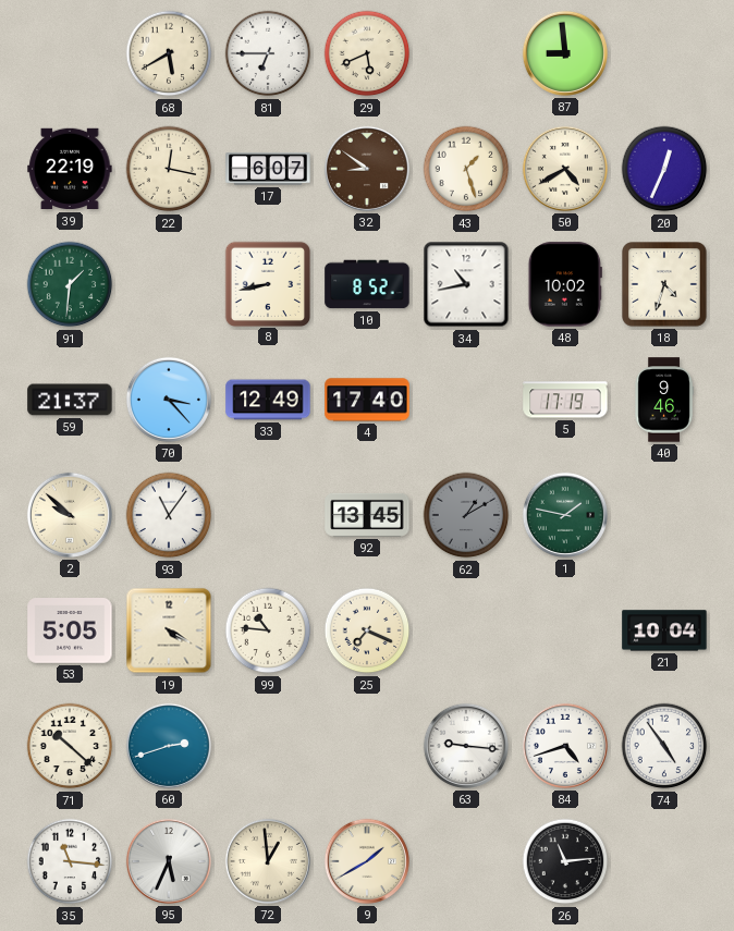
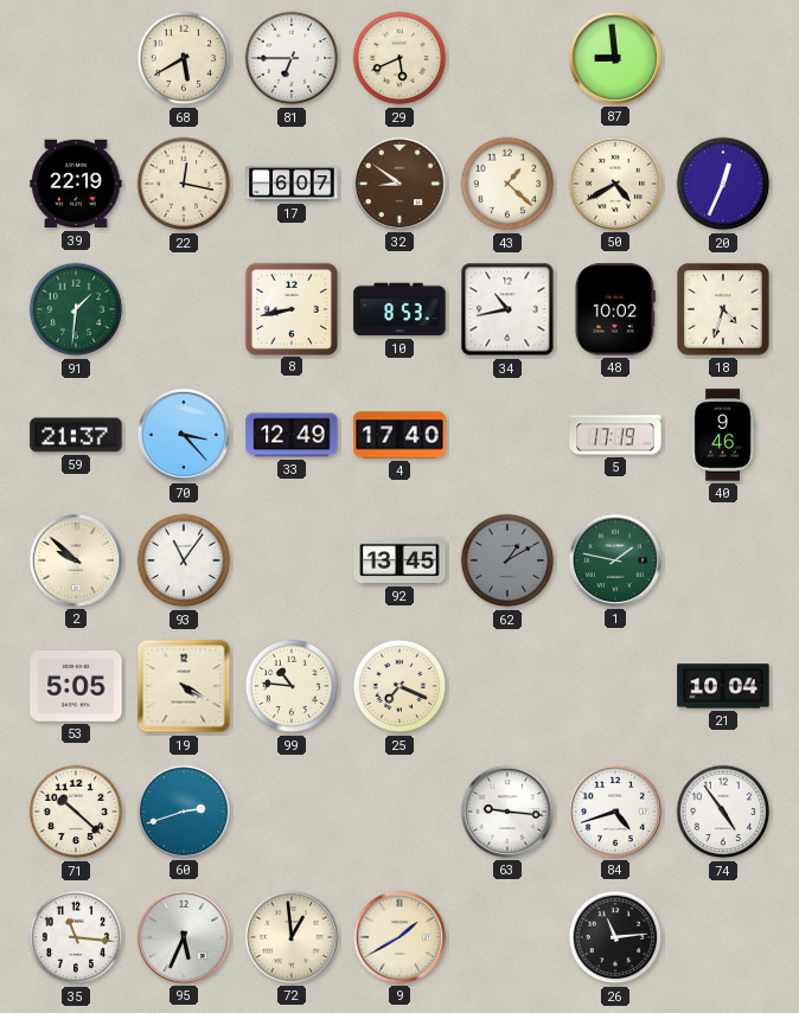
43: 1:27 -> 1:22
10: 8:52 -> 8:53
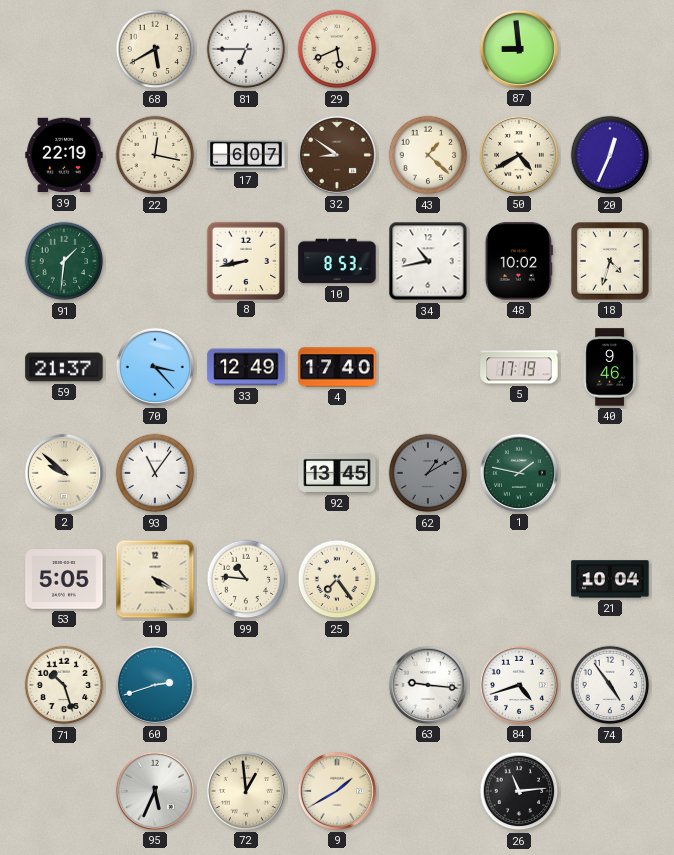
25: 7:19 -> 7:24
71: 10:22 -> 10:27
35: 11:16 -> none
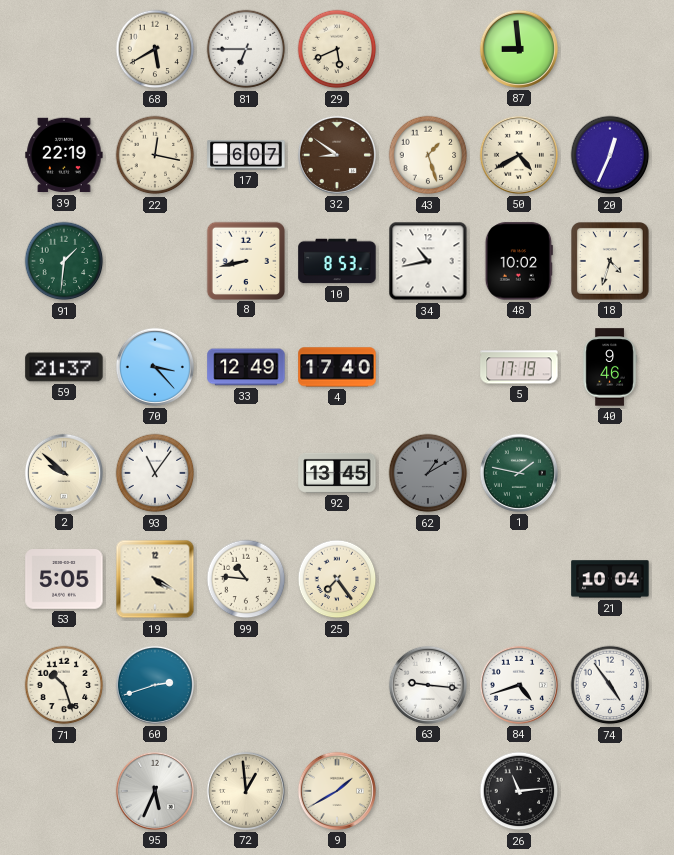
43: 1:22 -> 1:27
